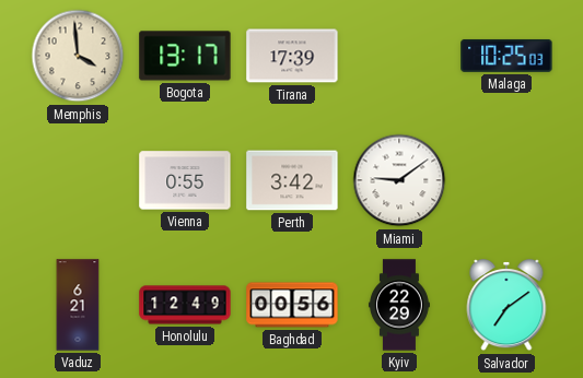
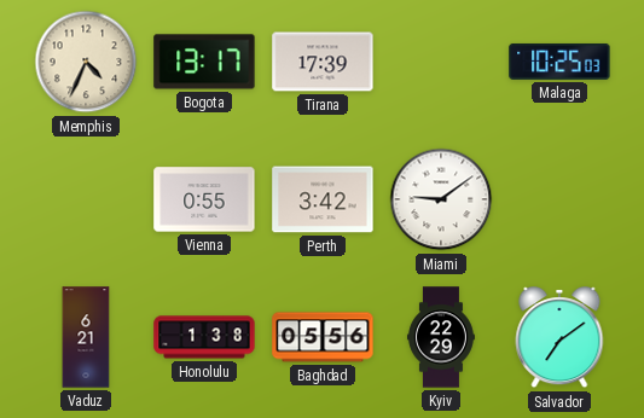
Memphis: 3:59 -> 4:34
Honolulu: 12:49 -> 1:38
Baghdad: 00:56 -> 05:56
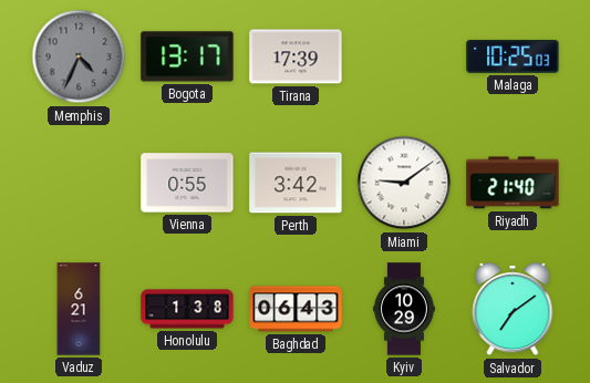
Memphis dial: cream -> grey
Riyadh: none -> 21:40
Baghdad: 05:56 -> 06:43
Kyiv: 22:29 -> 10:29
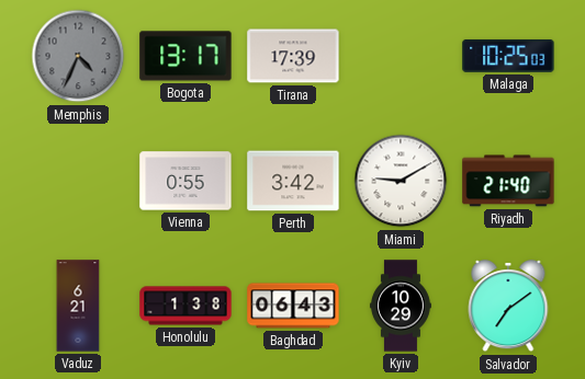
Miami: 9:09 -> 9:10
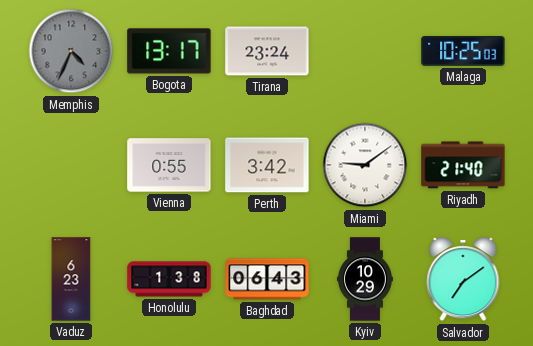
Tirana: 17:39 -> 23:24
Miami: 9:10 -> 9:09
Vaduz: 6:21 -> 6:23
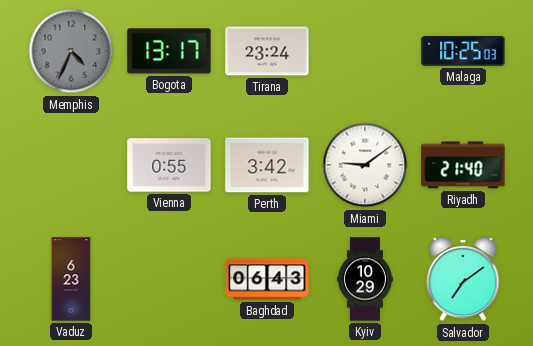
Honolulu: 1:38 -> none
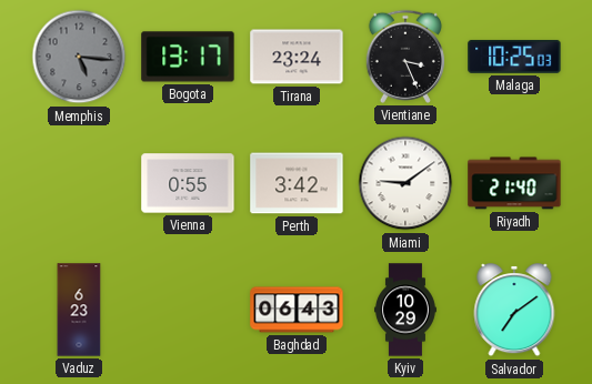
Memphis: 4:34 -> 5:16
Vientiane: none -> 3:26
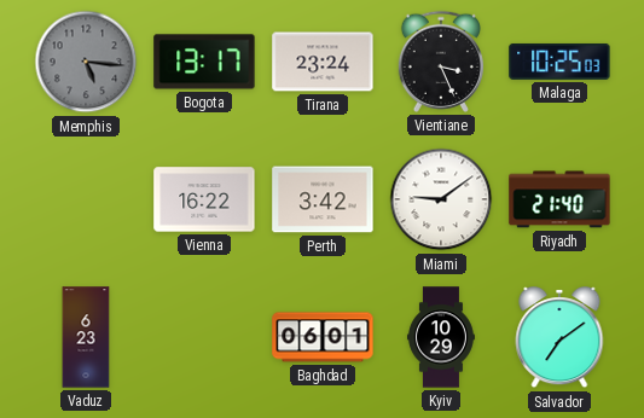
Vienna: 0:55 -> 16:22
Baghdad: 06:43 -> 06:01
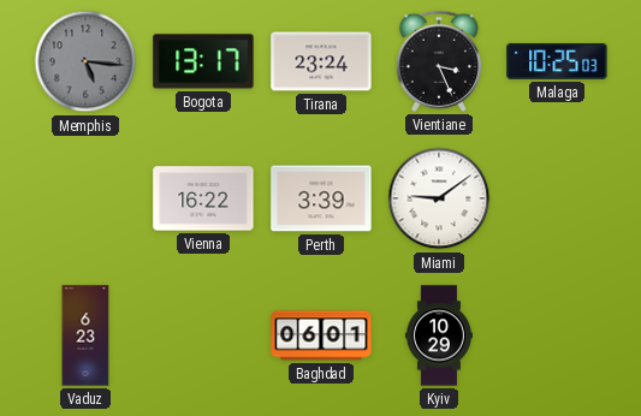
Perth: 3:42 -> 3:39
Riyadh: 21:40 -> none
Salvador: 7:09 -> none
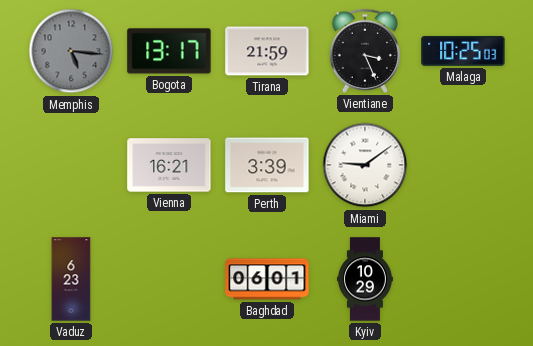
Tirana: 23:24 -> 21:59
Vienna: 16:22 -> 16:21
